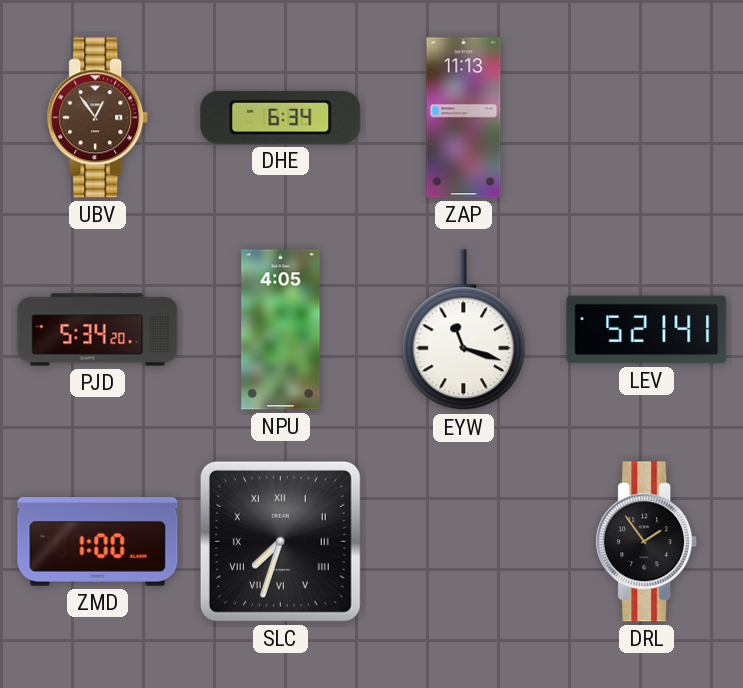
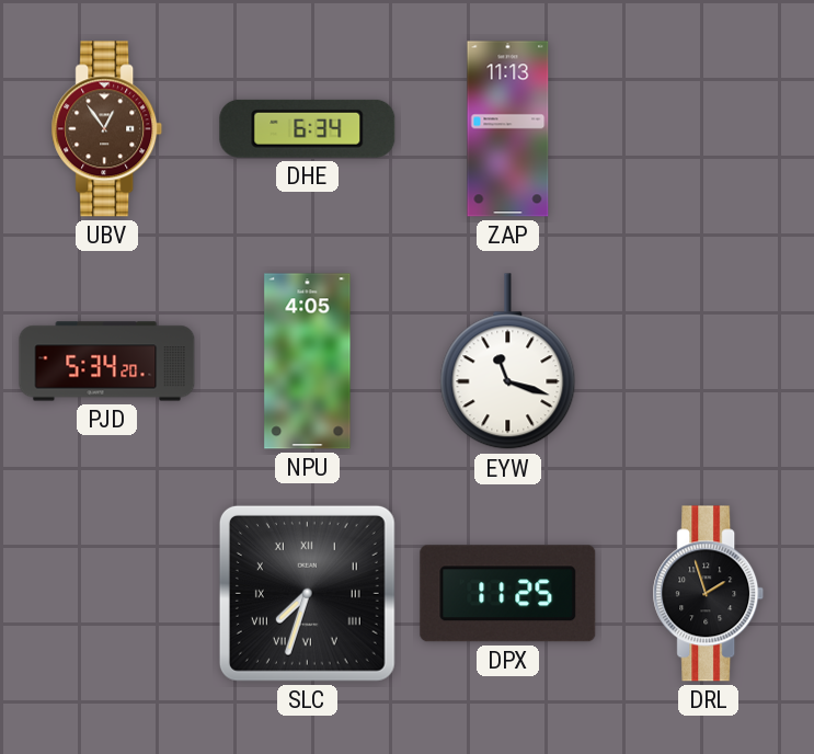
LEV: 5:21 -> none
ZMD: 1:00 -> none
DPX: none -> 11:25
DRL: 1:54 -> 1:57
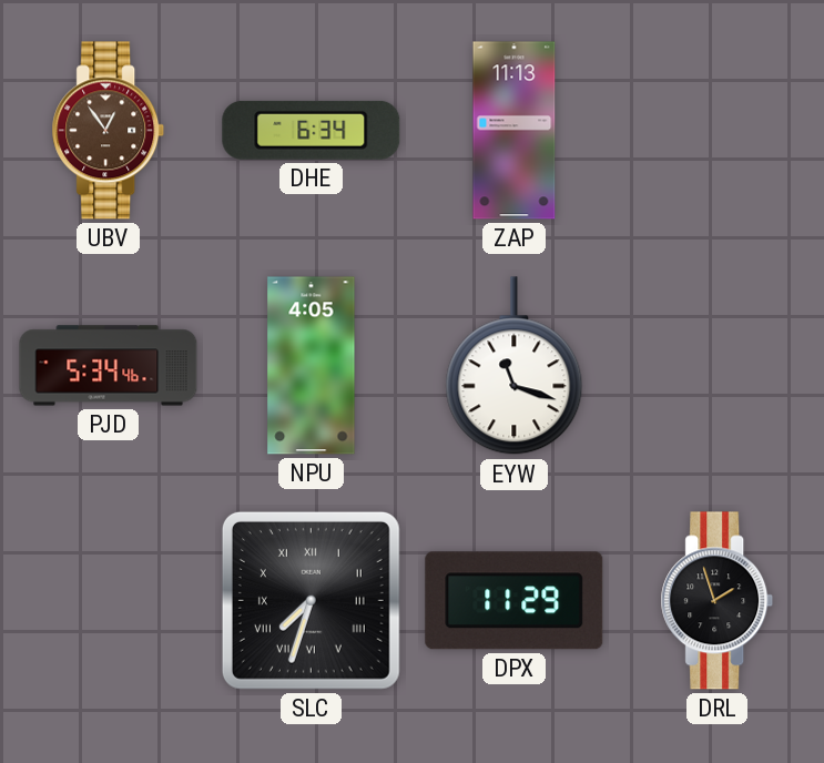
PJD: 5:34:20 -> 5:34:46
DPX: 11:25 -> 11:29
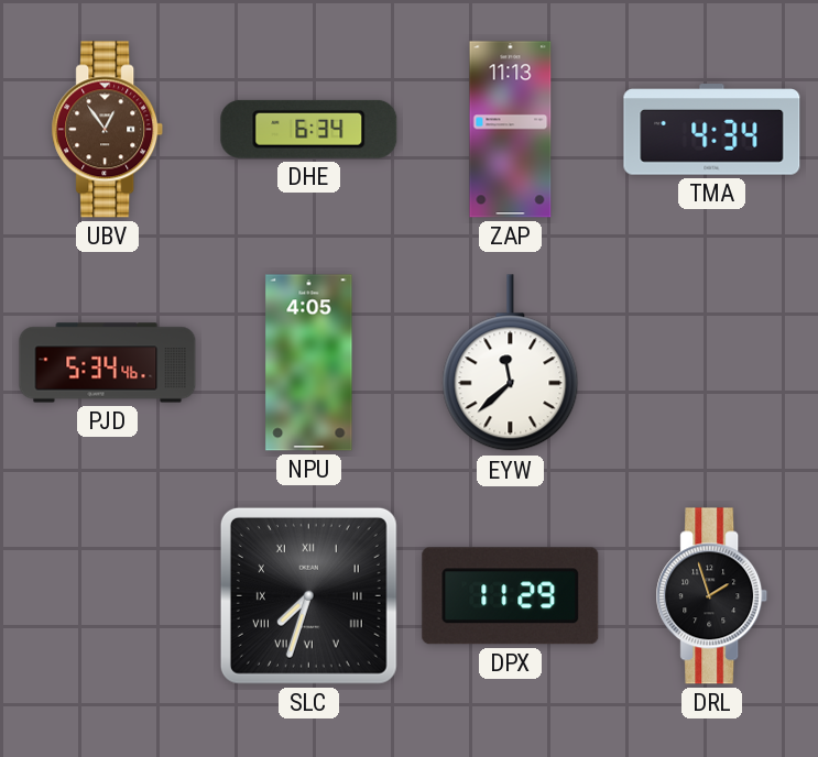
TMA: none -> 4:34
EYW: 11:18 -> 11:38
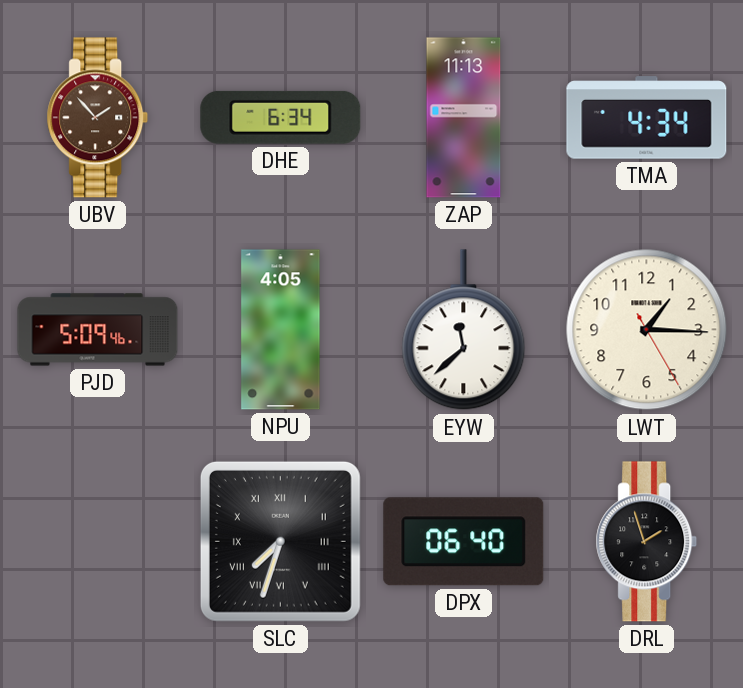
UBV: 12:54 -> 1:53
PJD: 5:34 -> 5:09
LWT: none -> 1:15
DPX: 11:29 -> 06:40
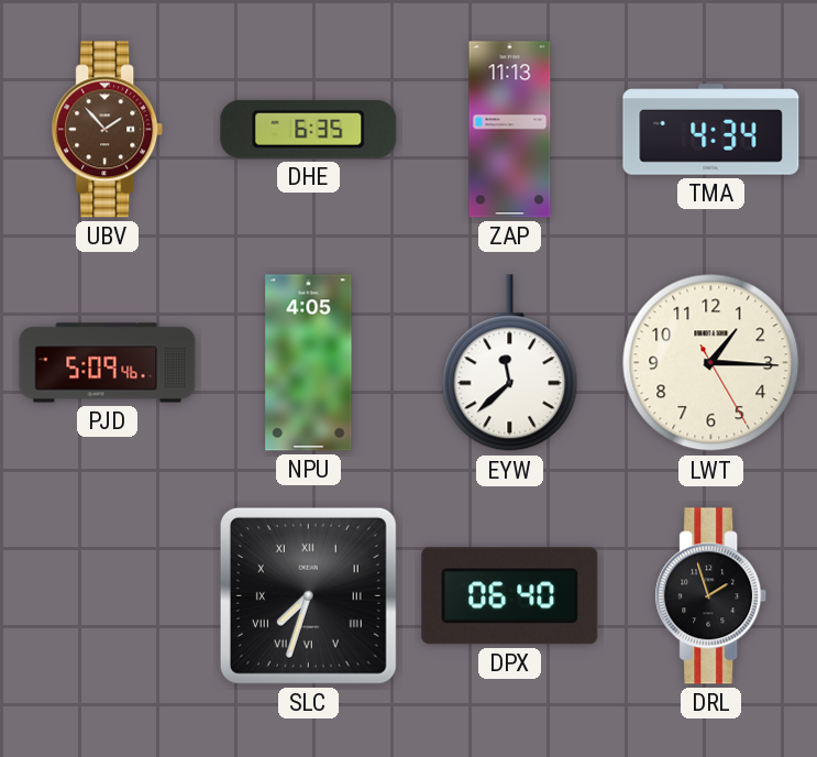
DHE: 6:34 -> 6:35
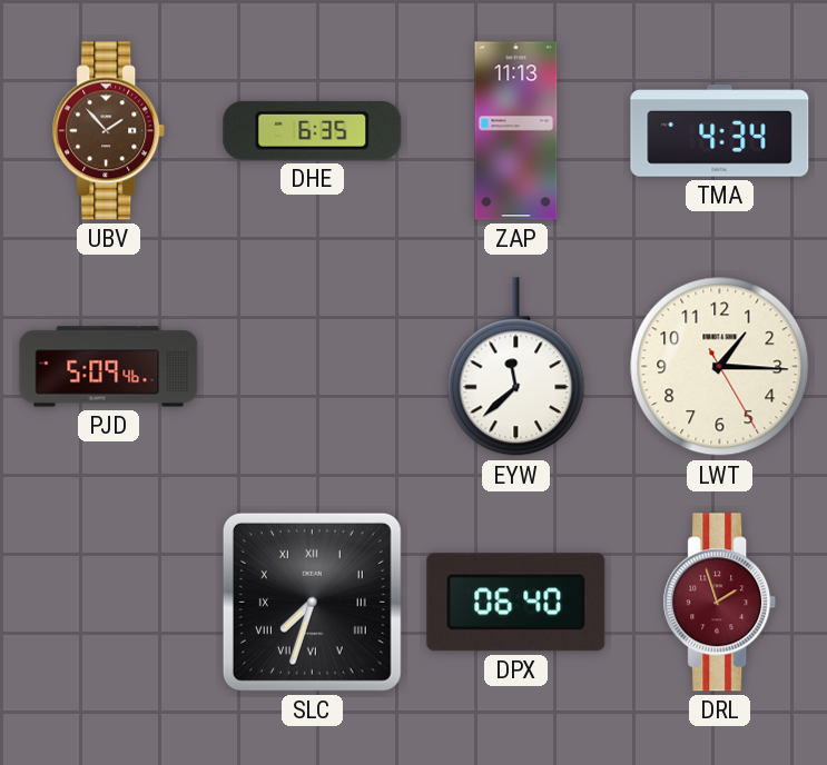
NPU: 4:05 -> none
DRL dial: black -> burgundy
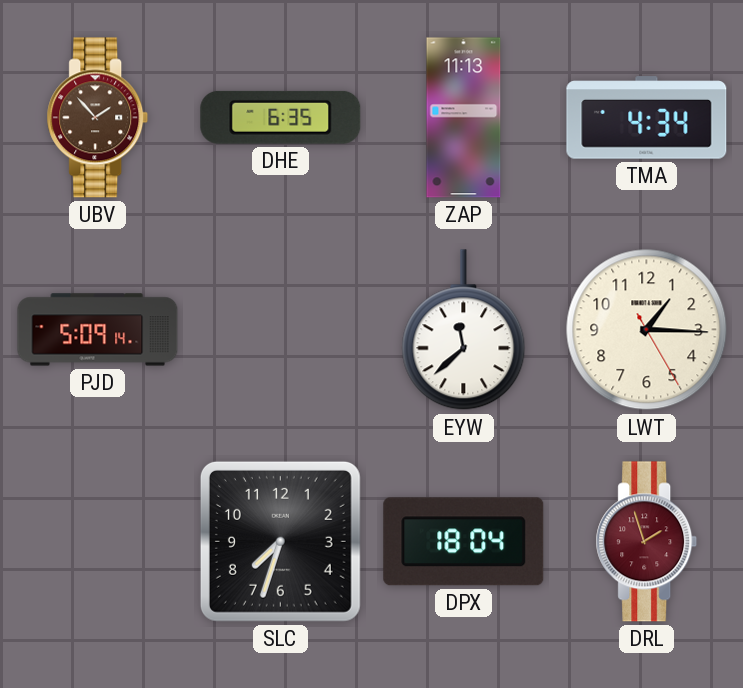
PJD: 5:09:46 -> 5:09:14
SLC numerals: Roman -> Arabic
DPX: 06:40 -> 18:04
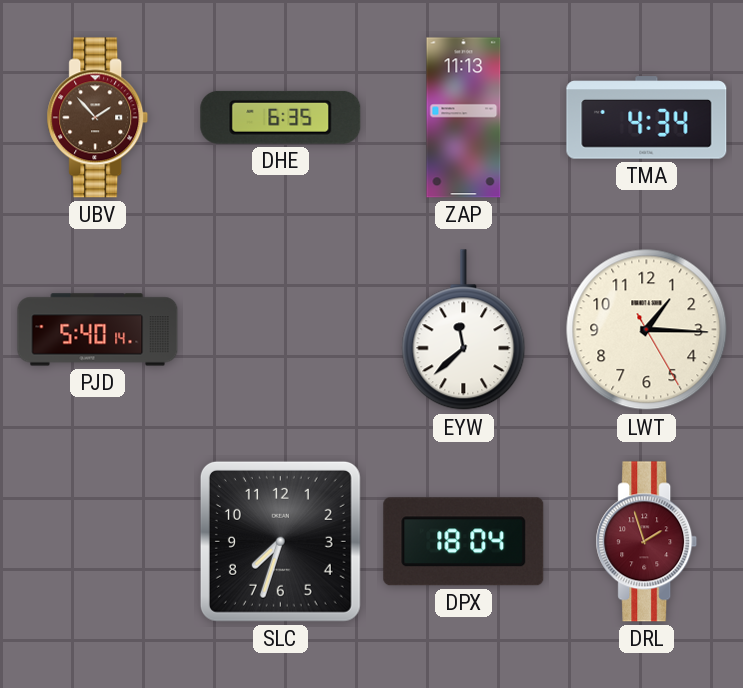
PJD: 5:09 -> 5:40
